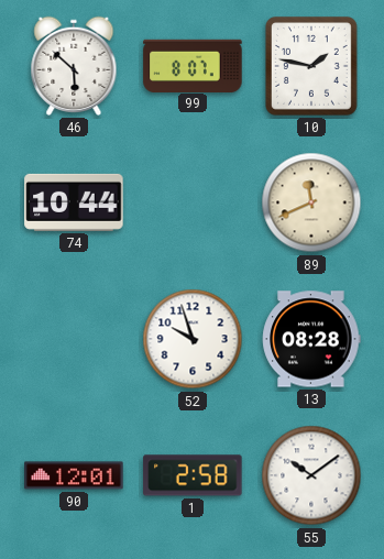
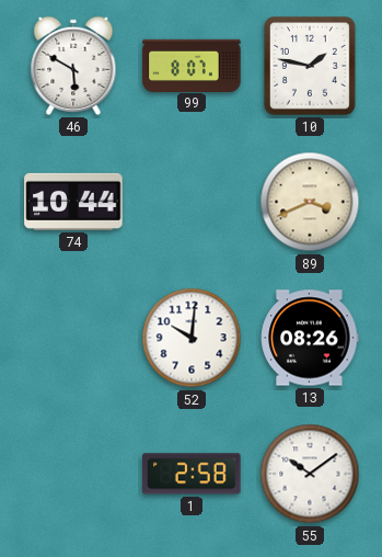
46: 5:52 -> 5:50
89: 11:41 -> 3:41
52: 9:57 -> 10:01
13: 08:28 -> 08:26
90: 12:01 -> none
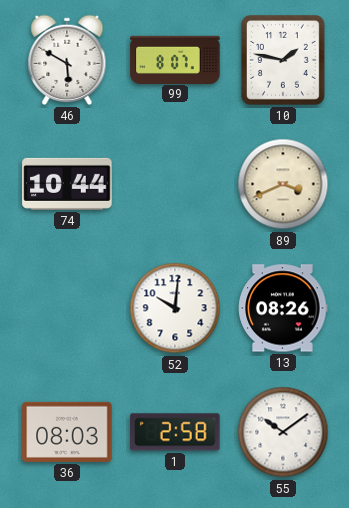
36: none -> 08:03
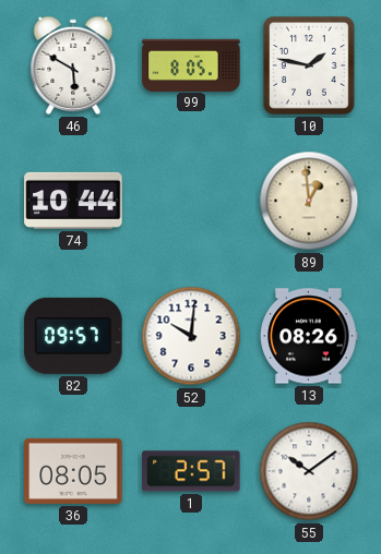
99: 8:07 -> 8:05
89: 3:41 -> 12:59
82: none -> 09:57
36: 08:03 -> 08:05
1: 2:58 -> 2:57
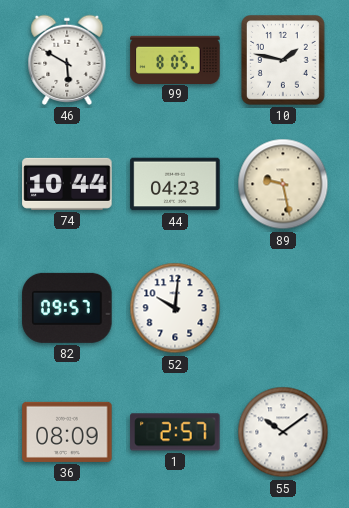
44: none -> 04:23
89: 12:59 -> 9:28
13: 08:26 -> none
36: 08:05 -> 08:09
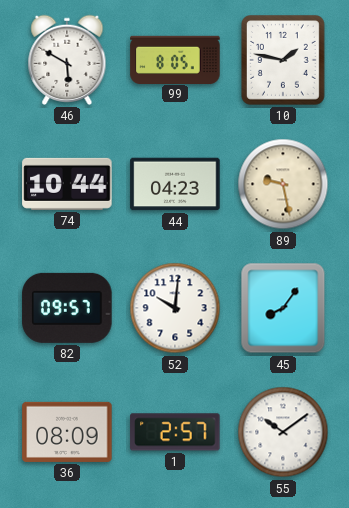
45: none -> 8:06
